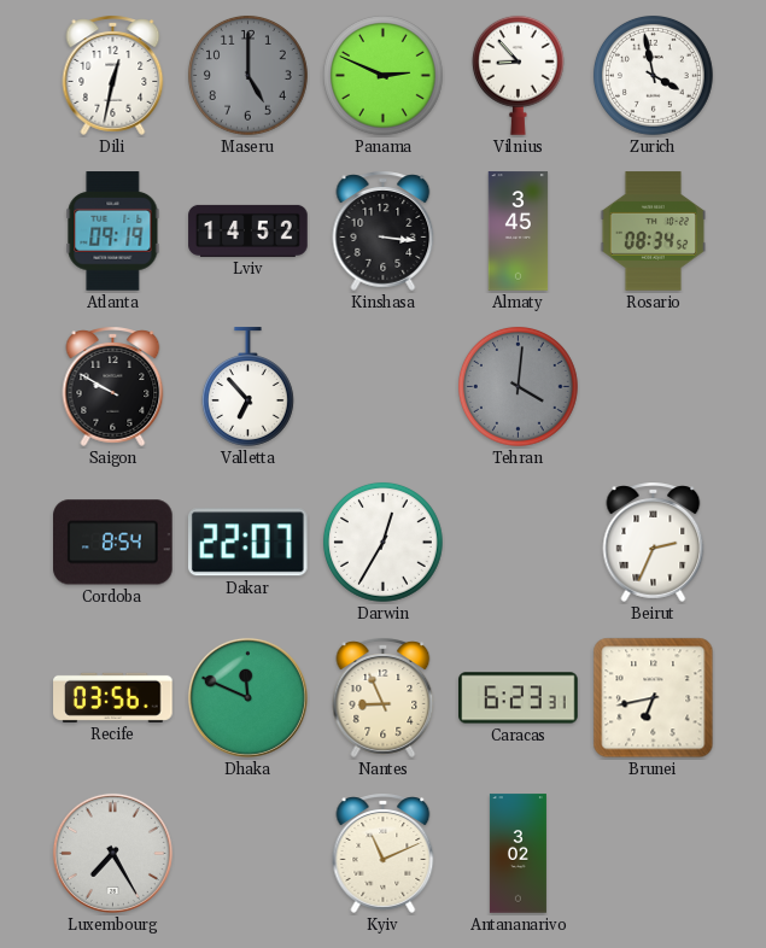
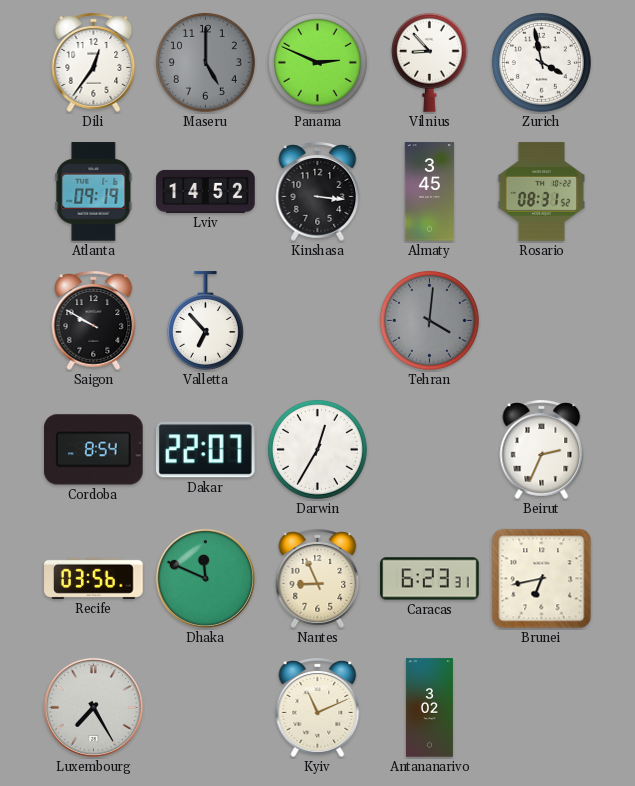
Dili: 12:32 -> 12:36
Rosario: 08:34 -> 08:31
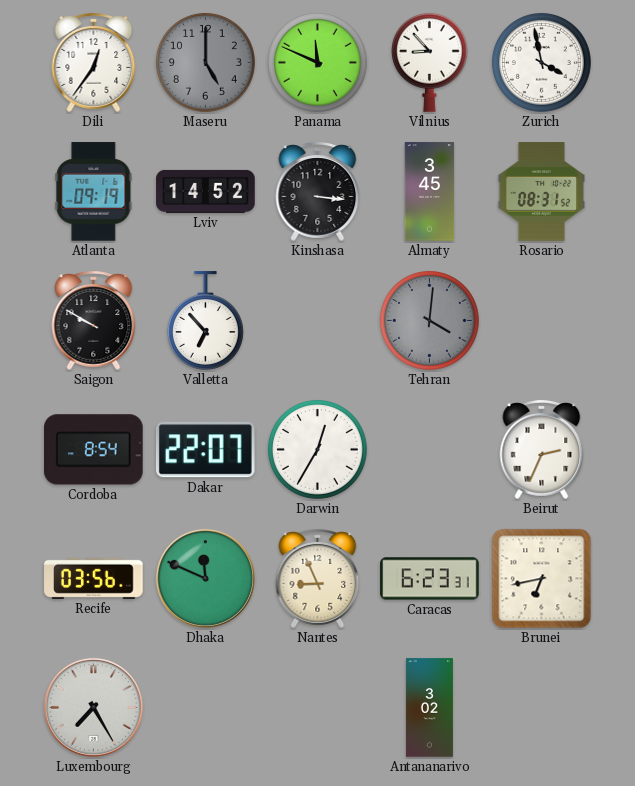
Panama: 2:49 -> 11:49
Kyiv: 11:11 -> none
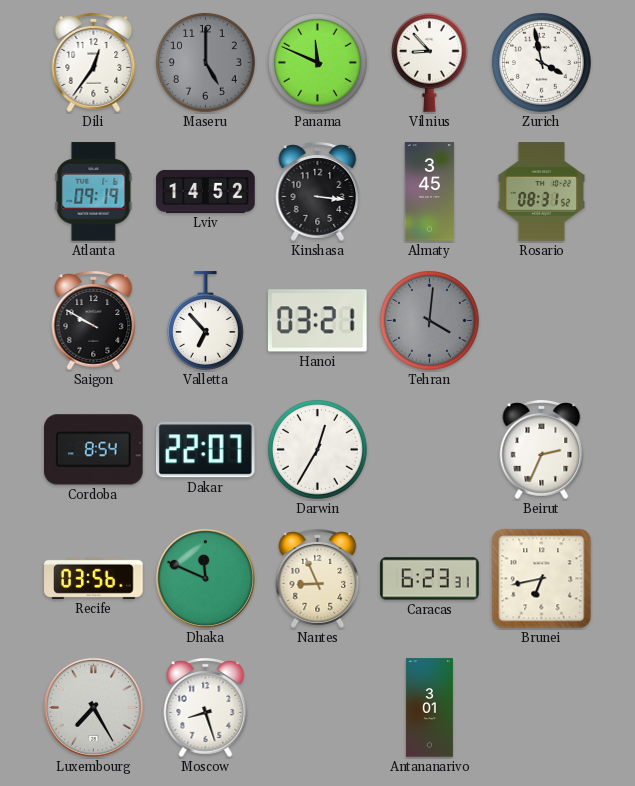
Hanoi: none -> 03:21
Moscow: none -> 8:27
Antananarivo: 3:02 -> 3:01
